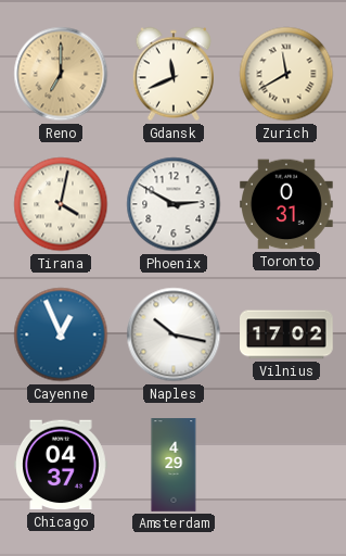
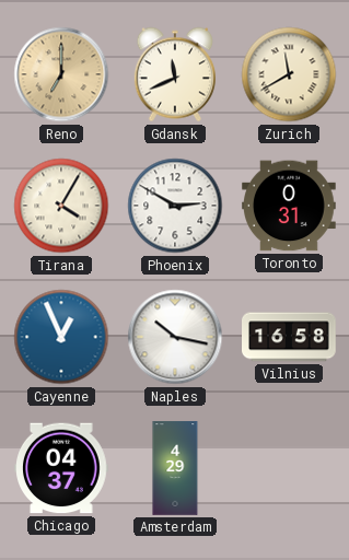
Tirana: 4:02 -> 4:05
Vilnius: 17:02 -> 16:58
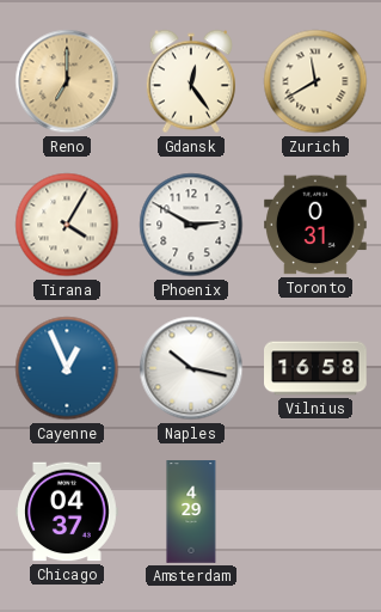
Gdansk: 11:41 -> 12:24
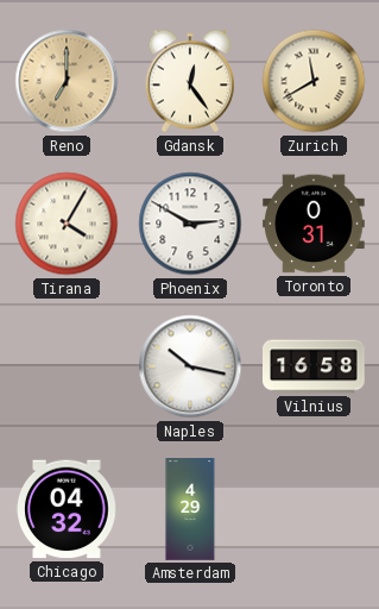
Cayenne: 12:56 -> none
Chicago: 04:37 -> 04:32
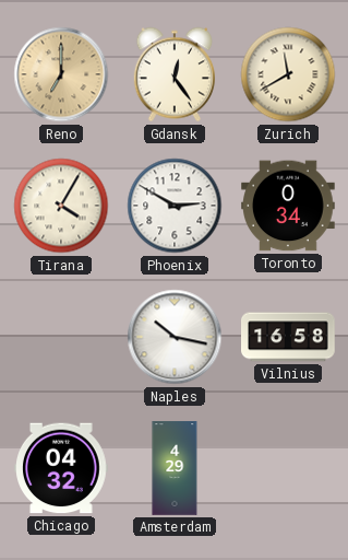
Toronto: 0:31 -> 0:34
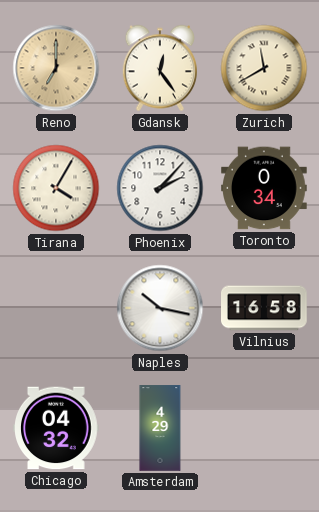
Phoenix: 2:50 -> 2:07
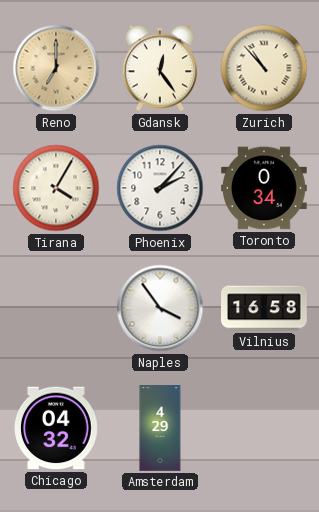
Zurich: 11:40 -> 10:53
Naples: 10:17 -> 3:54
